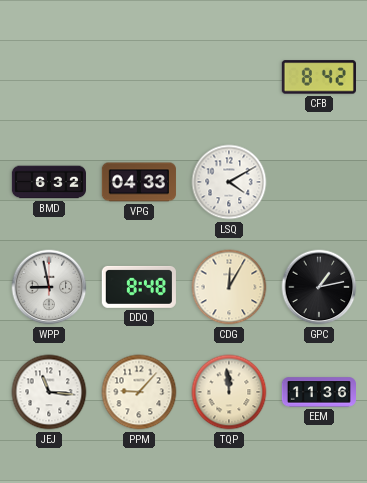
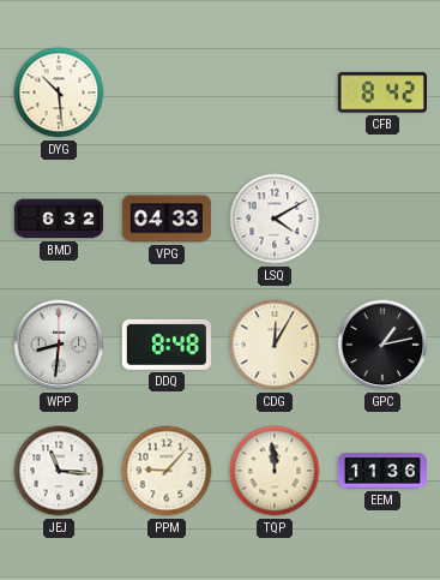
DYG: none -> 10:29
WPP: 8:58 -> 8:31
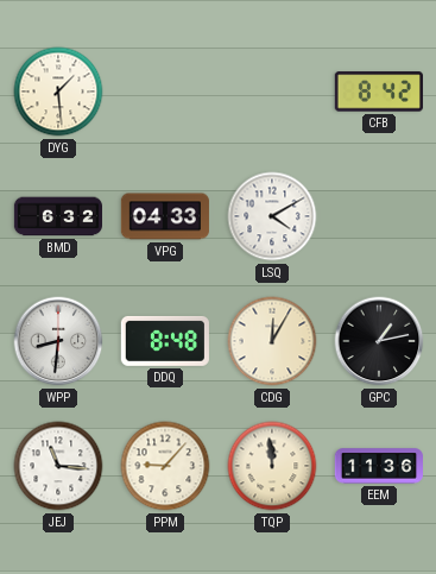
DYG: 10:29 -> 1:29
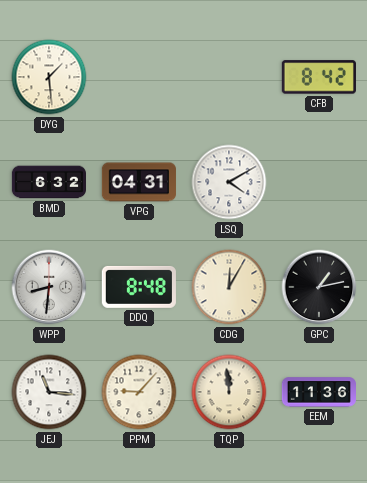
VPG: 04:33 -> 04:31
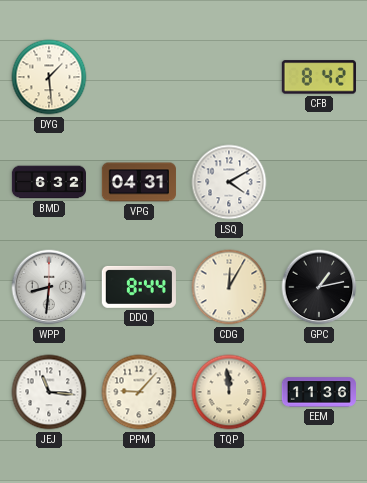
DDQ: 8:48 -> 8:44
